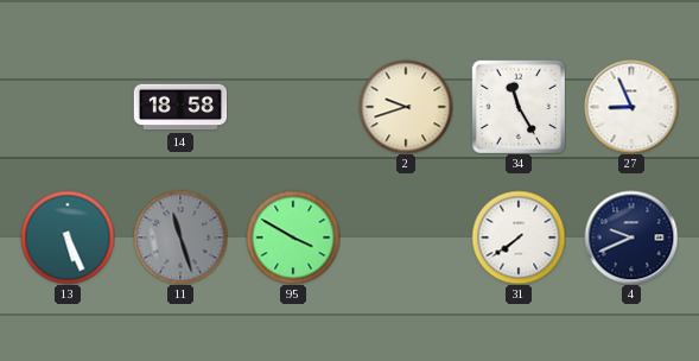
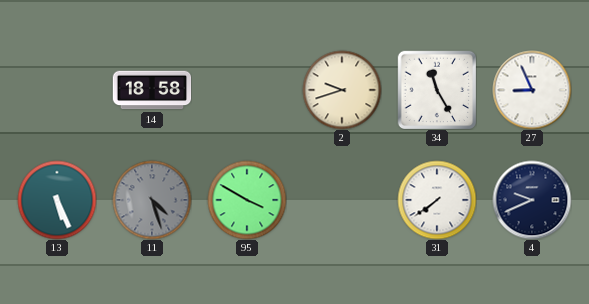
11: 11:27 -> 4:27
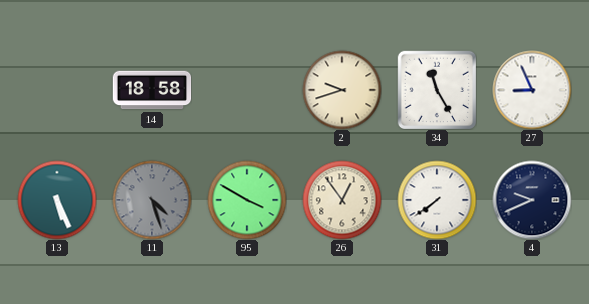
26: none -> 12:54
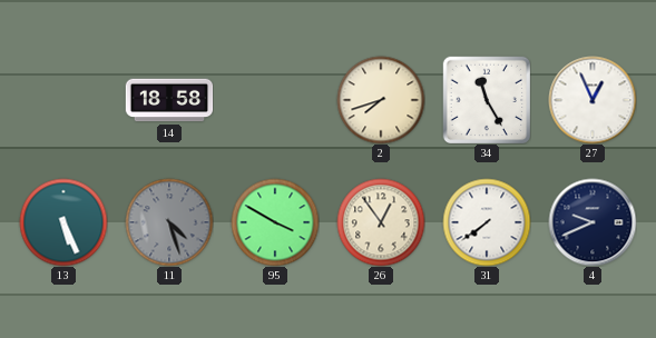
2: 9:42 -> 7:42
27: 8:56 -> 12:56
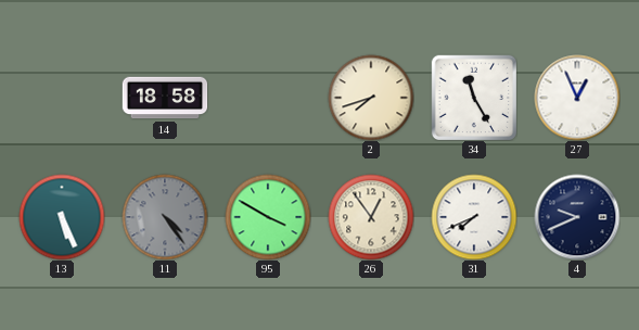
11: 4:27 -> 4:24
31: 7:39 -> 7:41
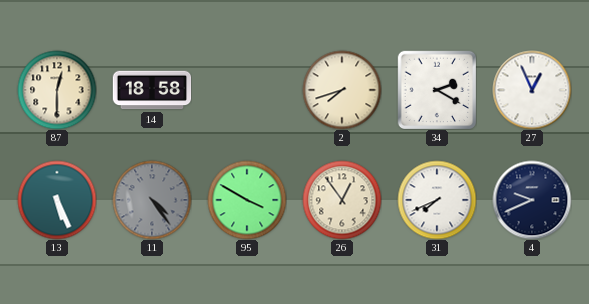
87: none -> 12:30
34: 11:25 -> 2:20
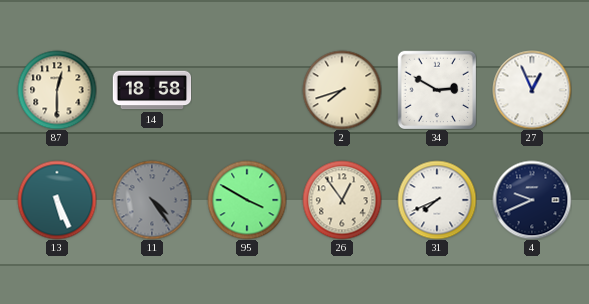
34: 2:20 -> 2:50
